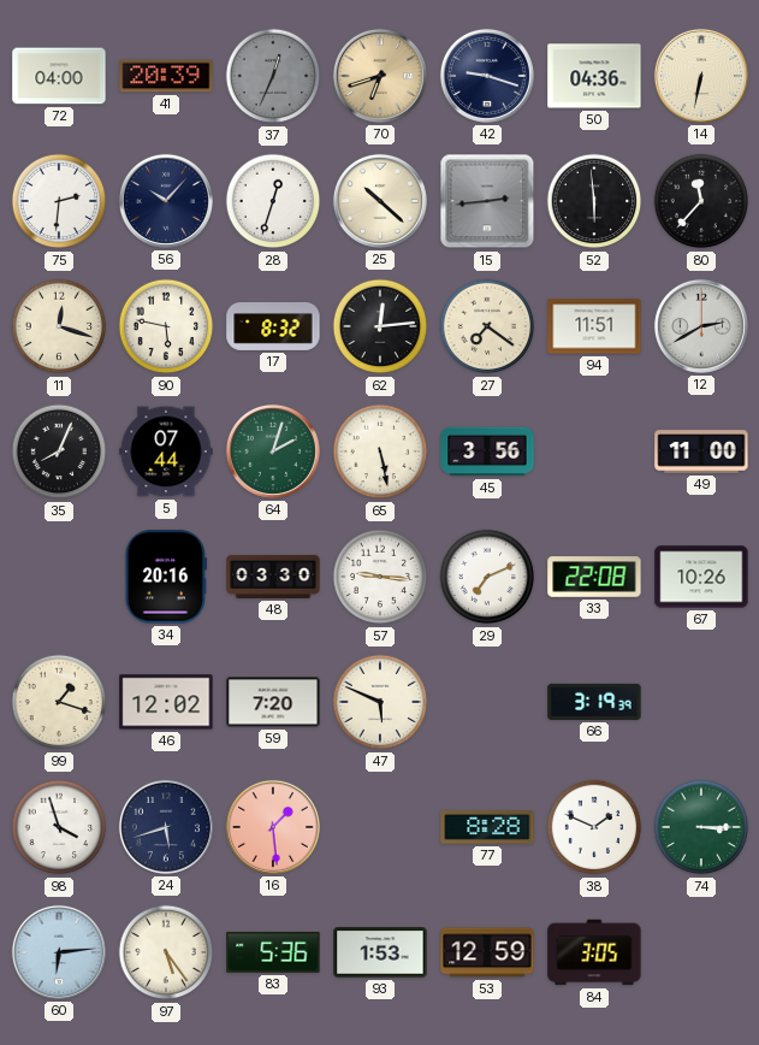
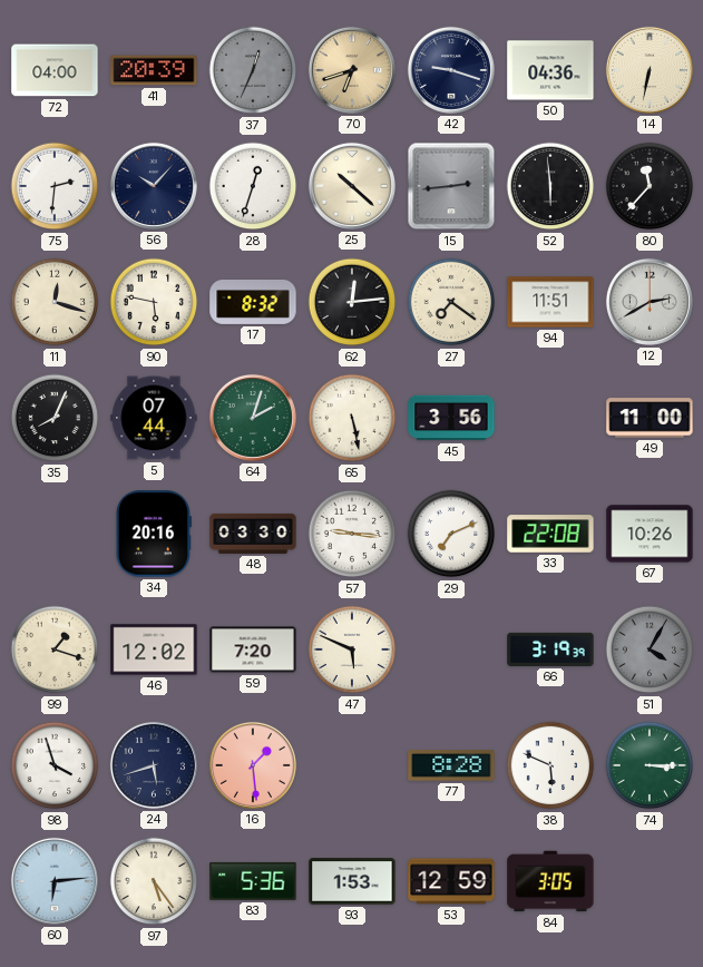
51: none -> 4:05
38: 1:49 -> 5:49
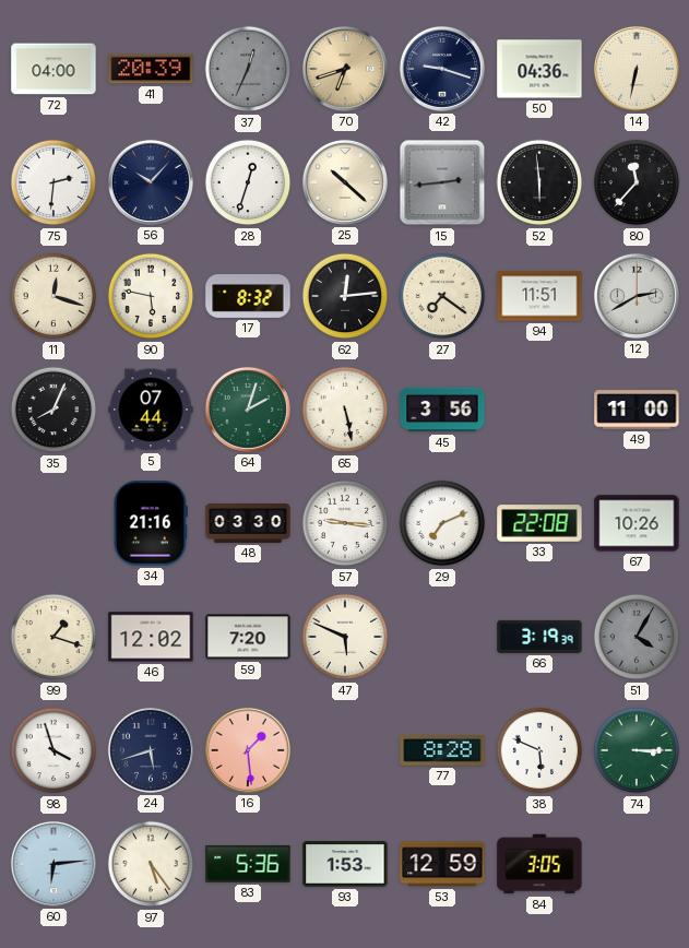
34: 20:16 -> 21:16
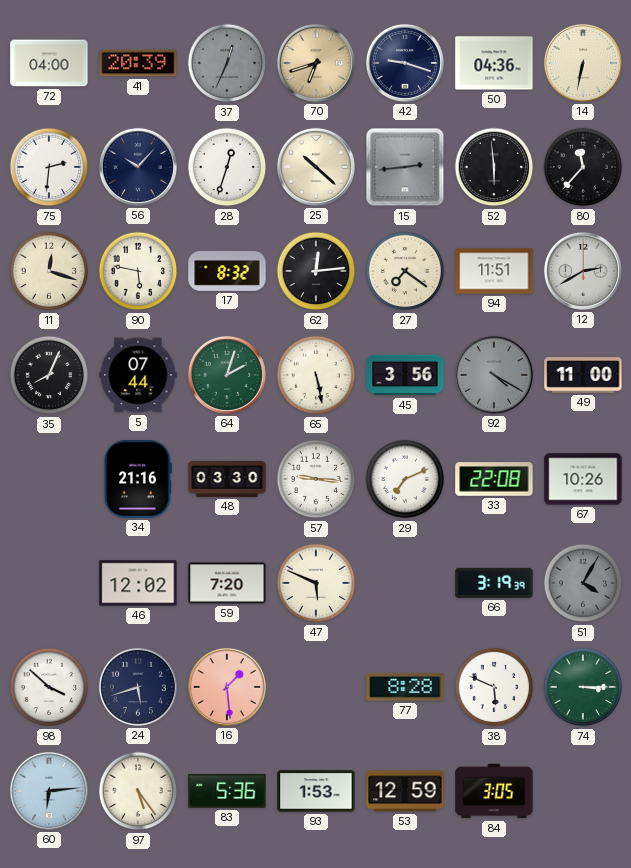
92: none -> 4:20
99: 1:18 -> none
98: 3:57 -> 3:52
